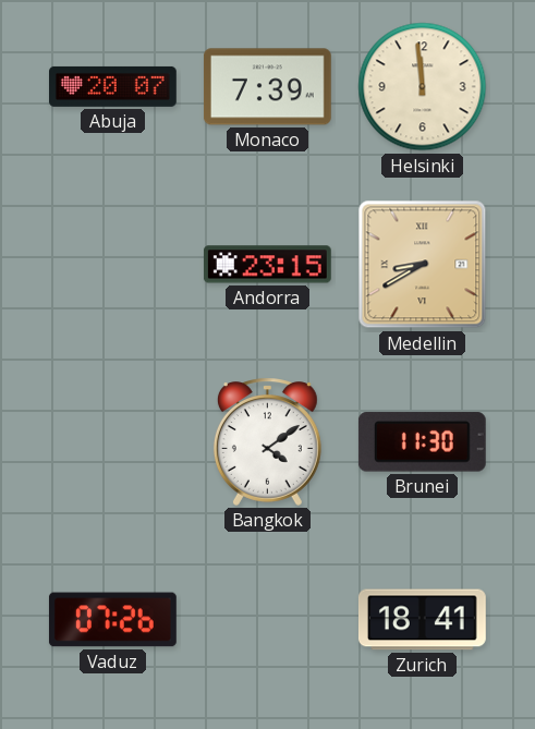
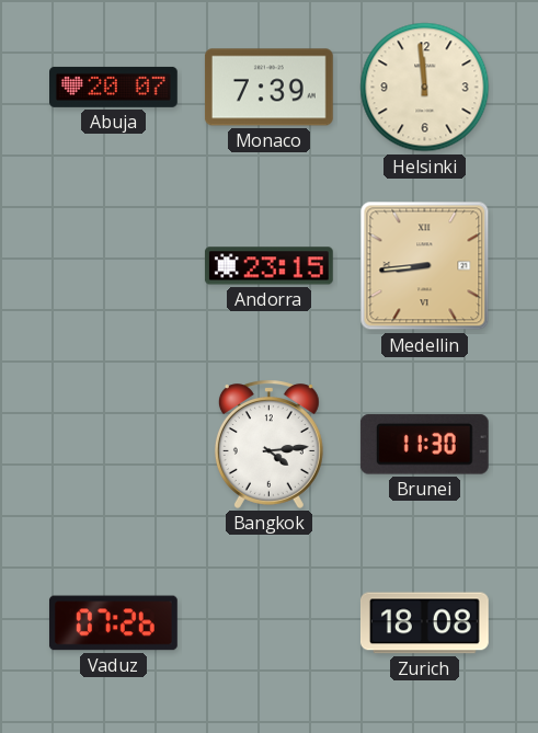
Medellin: 8:40 -> 8:44
Bangkok: 4:09 -> 4:14
Zurich: 18:41 -> 18:08
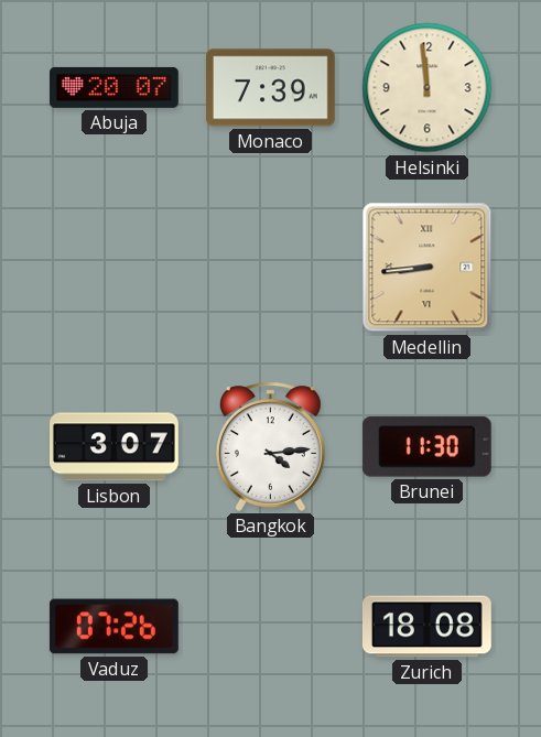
Andorra: 23:15 -> none
Lisbon: none -> 3:07
